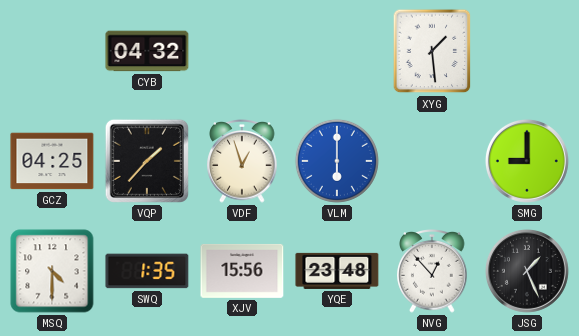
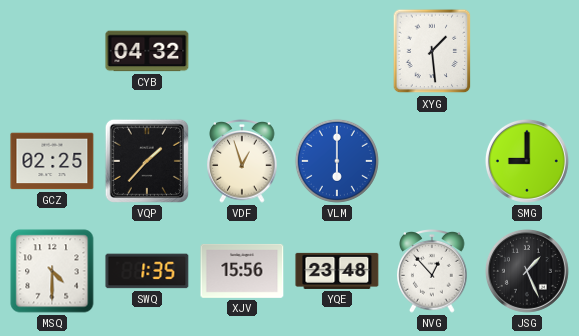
GCZ: 04:25 -> 02:25
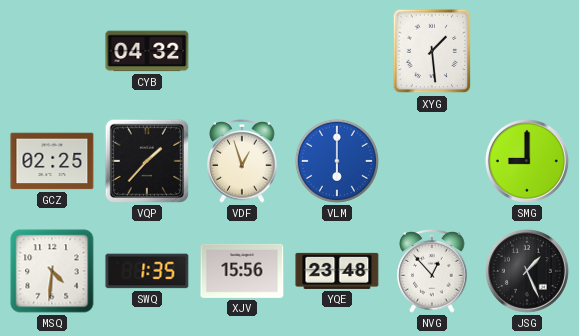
MSQ: 4:30 -> 4:31
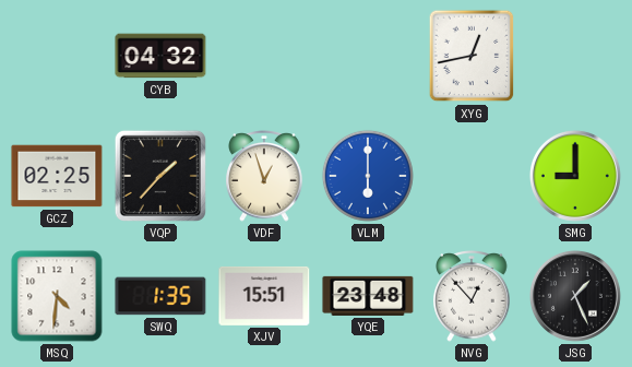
XYG: 1:29 -> 12:43
XJV: 15:56 -> 15:51
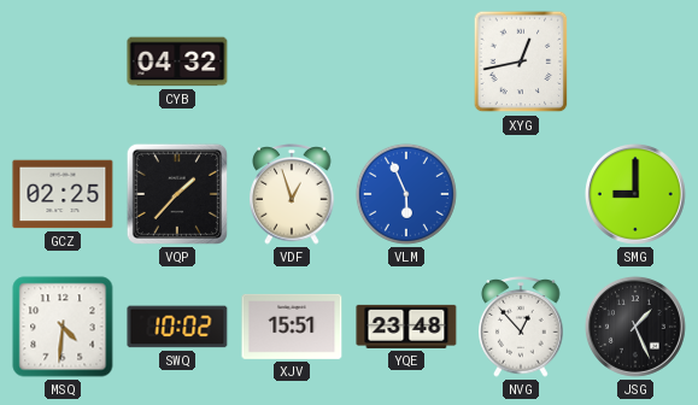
VLM: 6:00 -> 5:56
SWQ: 1:35 -> 10:02
